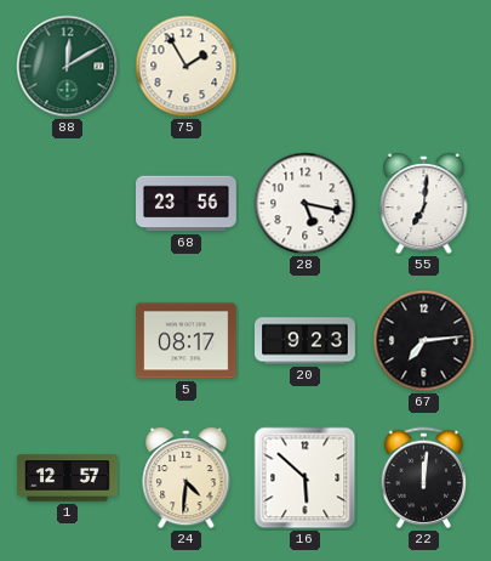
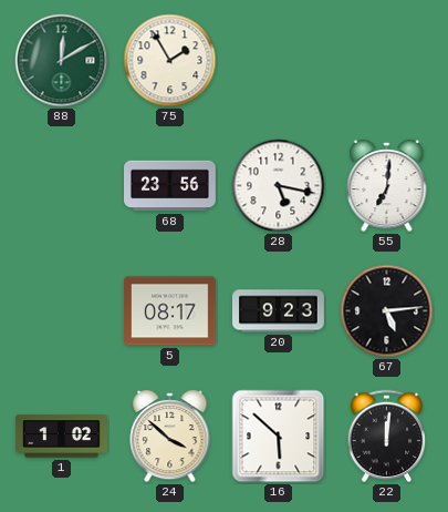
67: 7:14 -> 5:14
1: 12:57 -> 1:02
24: 4:31 -> 3:52
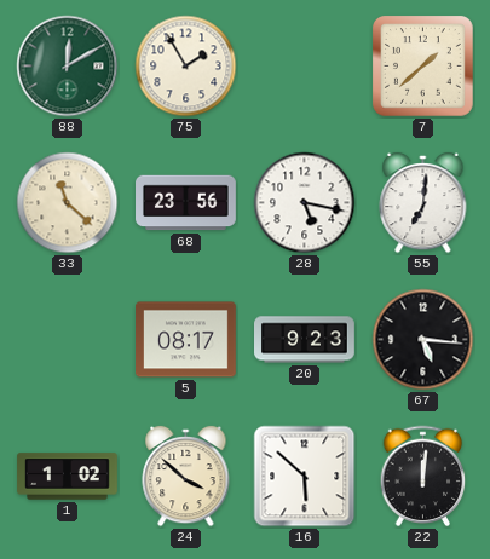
7: none -> 1:38
33: none -> 11:22
67: 5:14 -> 5:16
